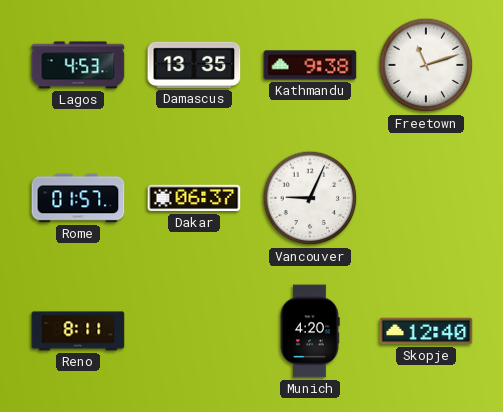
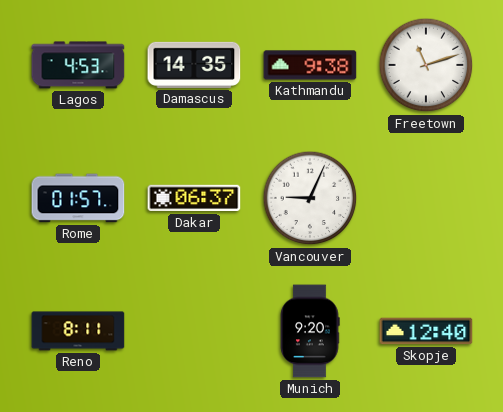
Damascus: 13:35 -> 14:35
Munich: 4:20 -> 9:20
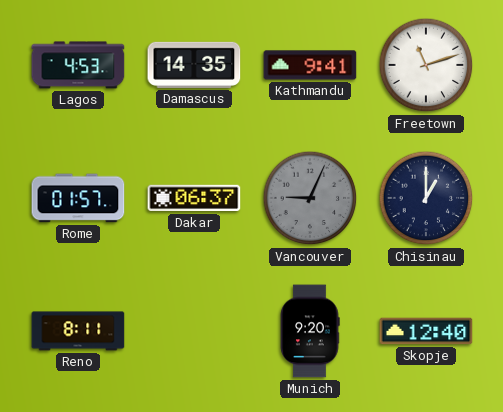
Kathmandu: 9:38 -> 9:41
Vancouver dial: white -> grey
Chisinau: none -> 1:00
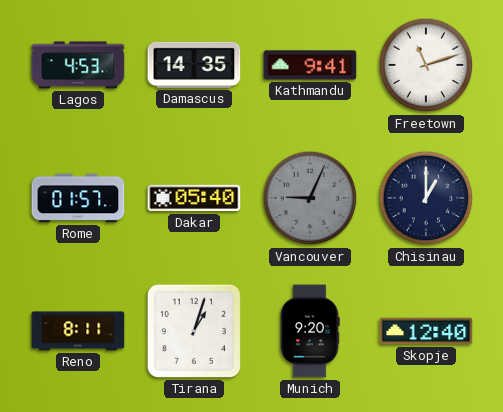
Dakar: 06:37 -> 05:40
Tirana: none -> 1:03
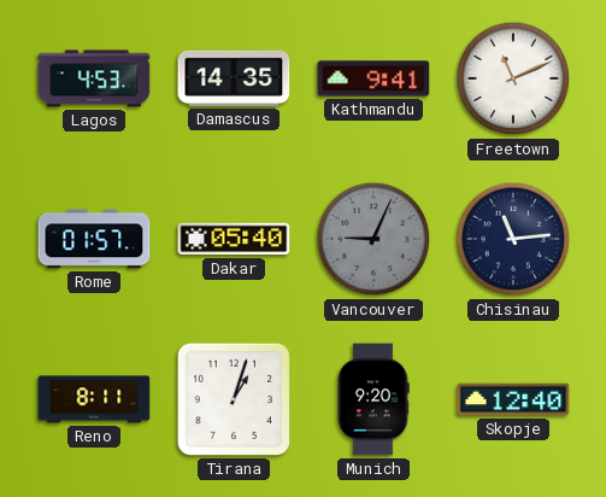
Freetown: 11:12 -> 11:11
Chisinau: 1:00 -> 11:14
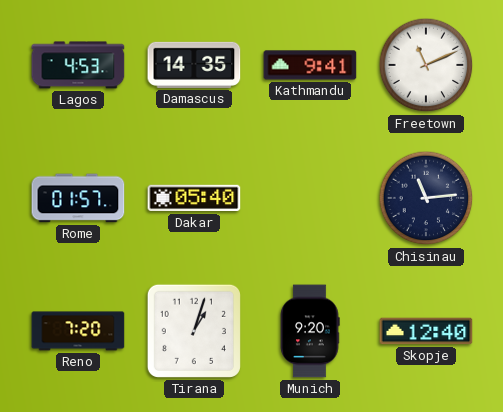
Vancouver: 9:04 -> none
Reno: 8:11 -> 7:20
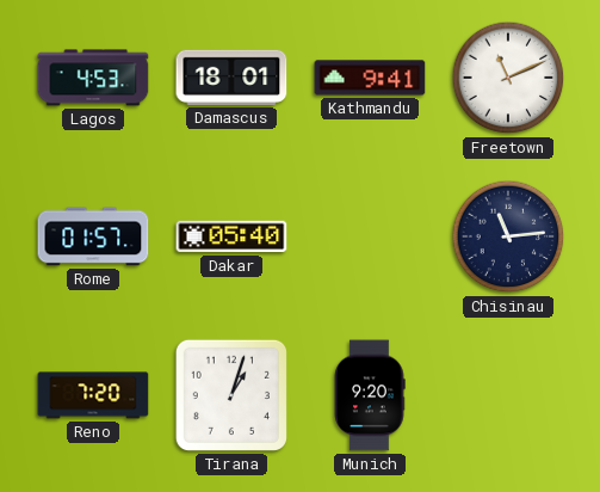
Damascus: 14:35 -> 18:01
Skopje: 12:40 -> none
